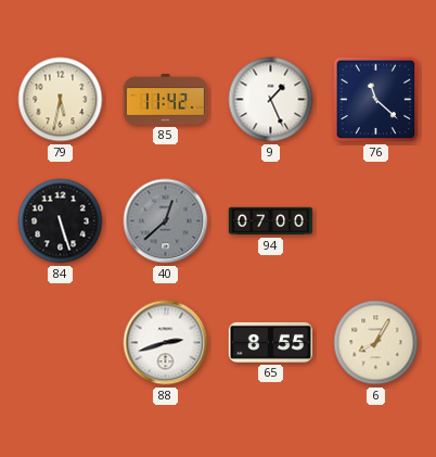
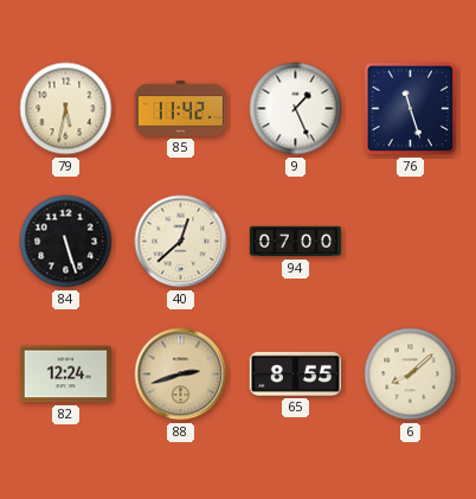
76: 11:22 -> 11:27
40 dial: grey -> cream
82: none -> 12:24
88 dial: white -> champagne
6: 8:05 -> 8:08
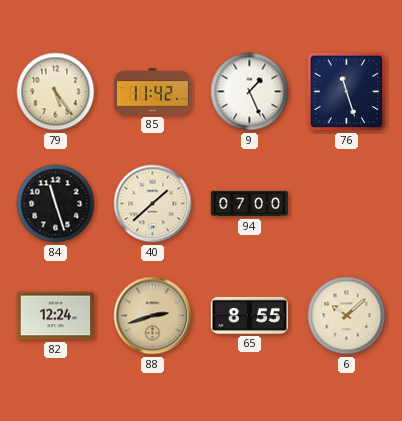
79: 5:32 -> 5:24
84: 5:27 -> 11:27
40: 12:38 -> 1:38
6: 8:08 -> 10:08
